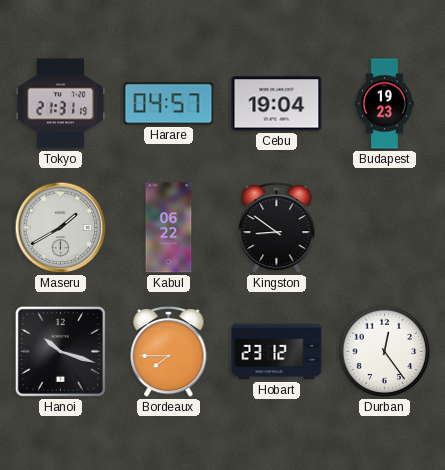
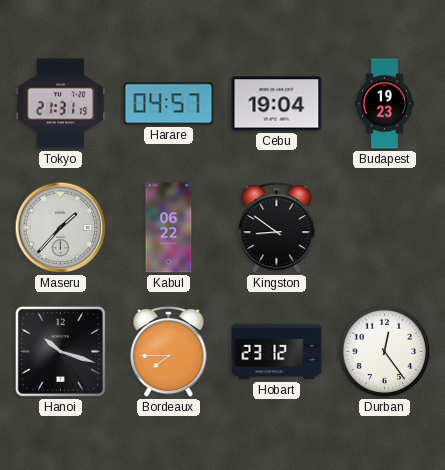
Maseru: 1:40 -> 1:37
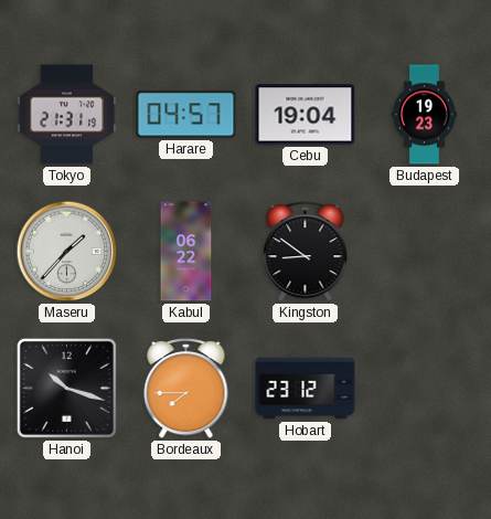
Durban: 12:24 -> none
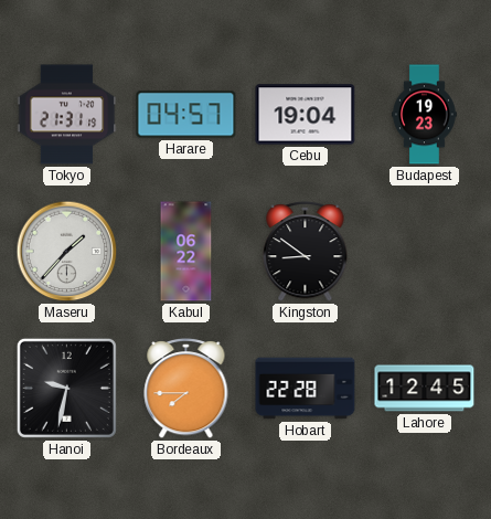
Hanoi: 10:18 -> 9:32
Hobart: 23:12 -> 22:28
Lahore: none -> 12:45
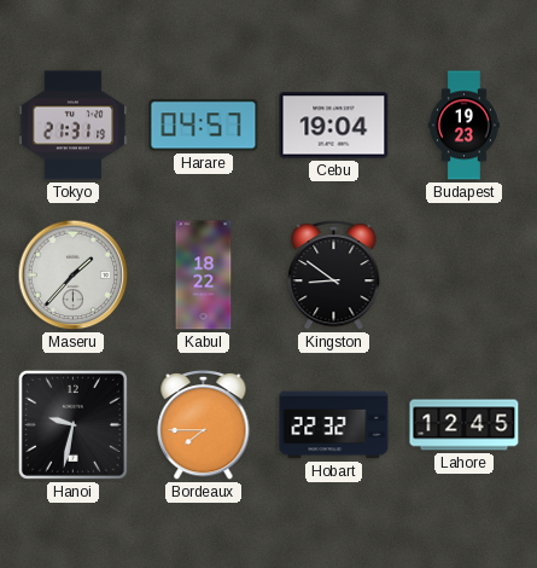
Kabul: 06:22 -> 18:22
Hobart: 22:28 -> 22:32
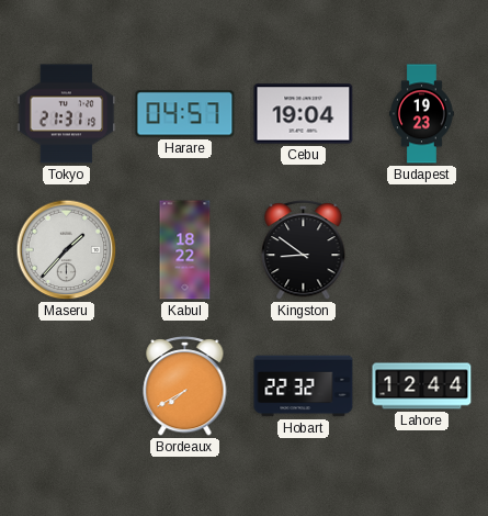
Hanoi: 9:32 -> none
Bordeaux: 7:45 -> 7:40
Lahore: 12:45 -> 12:44
